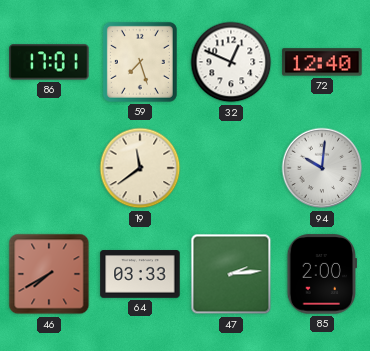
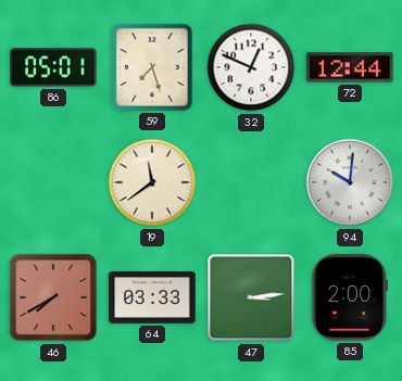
86: 17:01 -> 05:01
72: 12:40 -> 12:44
47: 2:14 -> 3:14
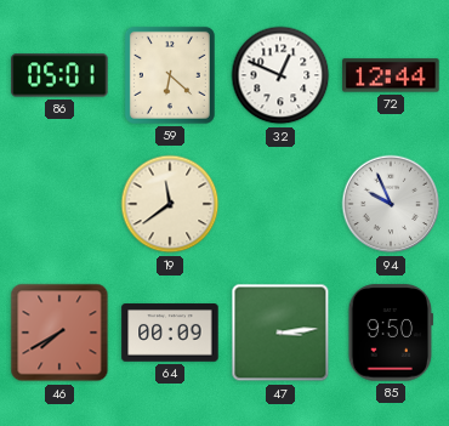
59: 7:27 -> 6:22
94: 10:01 -> 9:56
64: 03:33 -> 00:09
85: 2:00 -> 9:50
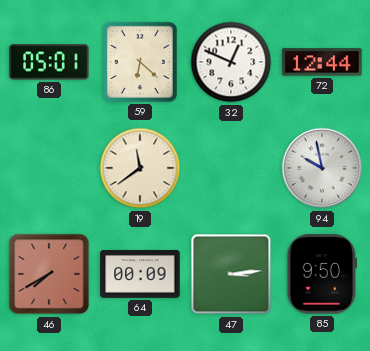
94: 9:56 -> 9:58
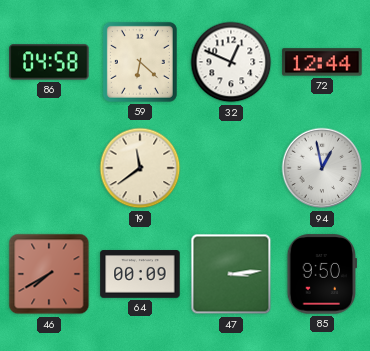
86: 05:01 -> 04:58
94: 9:58 -> 12:58
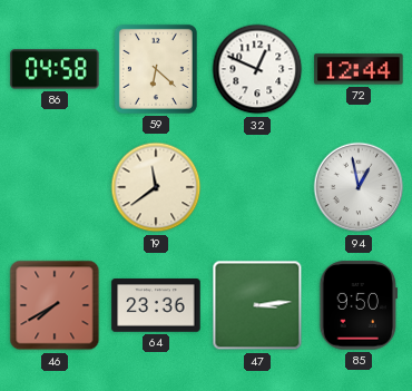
64: 00:09 -> 23:36
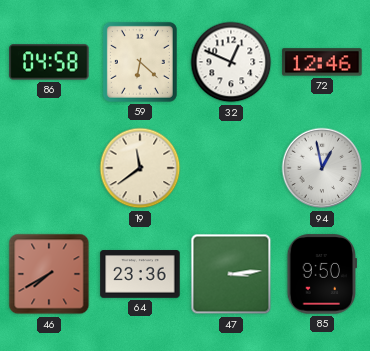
72: 12:44 -> 12:46
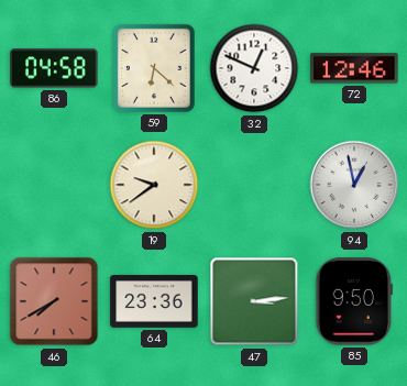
19: 11:39 -> 9:39
